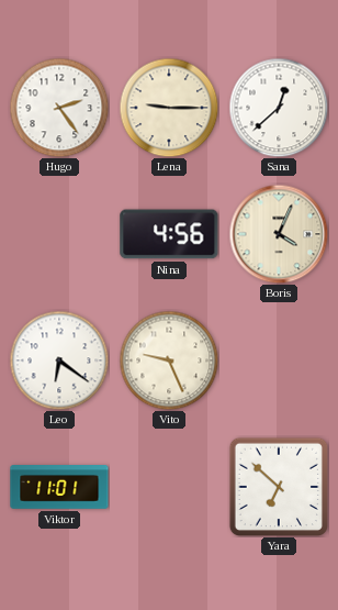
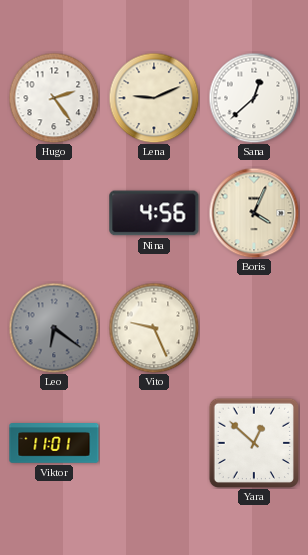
Lena: 9:15 -> 9:11
Leo dial: white -> grey
Yara: 6:52 -> 12:52
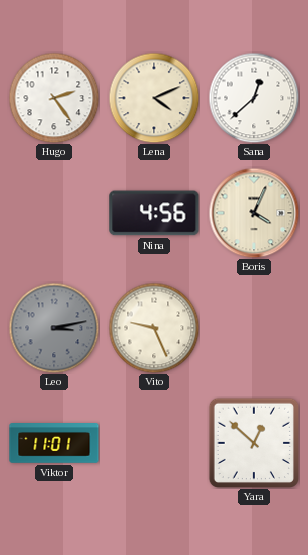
Lena: 9:11 -> 4:11
Leo: 6:21 -> 3:13
